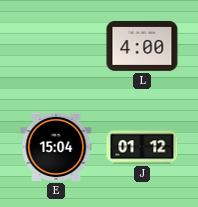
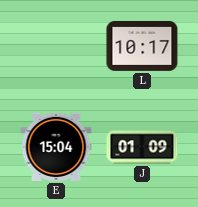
L: 4:00 -> 10:17
J: 01:12 -> 01:09
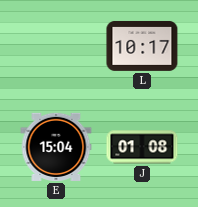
J: 01:09 -> 01:08
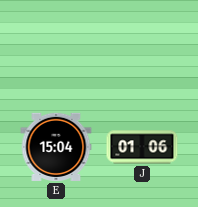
L: 10:17 -> none
J: 01:08 -> 01:06
